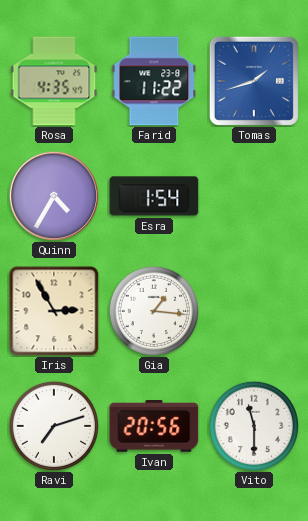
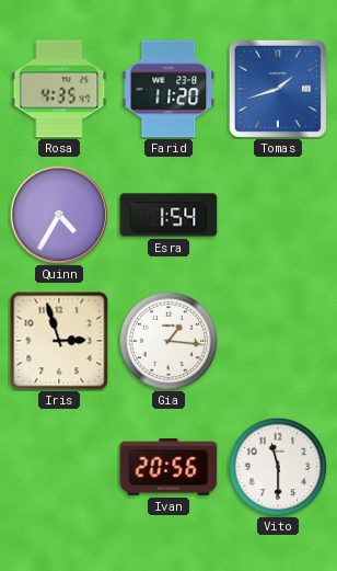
Farid: 11:22 -> 11:20
Iris: 2:55 -> 2:57
Ravi: 7:12 -> none
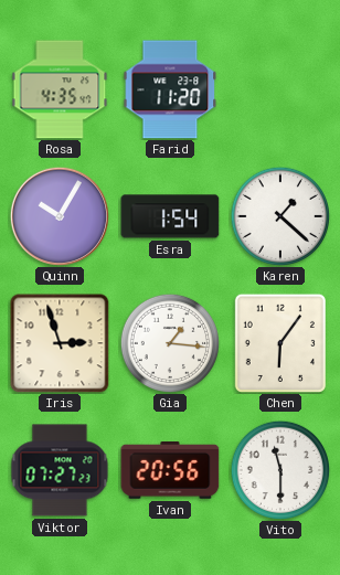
Tomas: 1:42 -> none
Quinn: 4:35 -> 10:05
Karen: none -> 1:22
Chen: none -> 6:06
Viktor: none -> 07:27
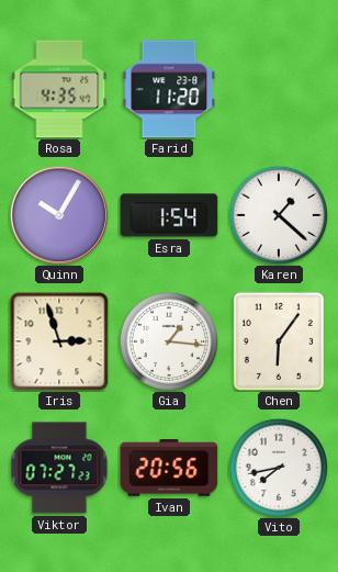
Vito: 11:30 -> 7:43
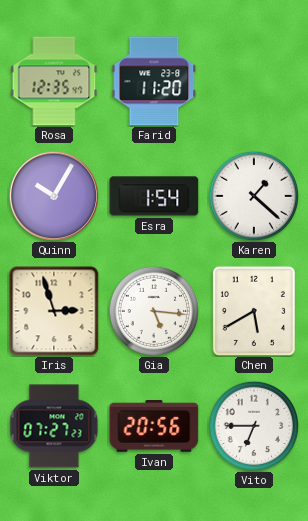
Rosa: 4:35 -> 12:35
Gia: 1:16 -> 5:16
Chen: 6:06 -> 5:40
Vito: 7:43 -> 6:45
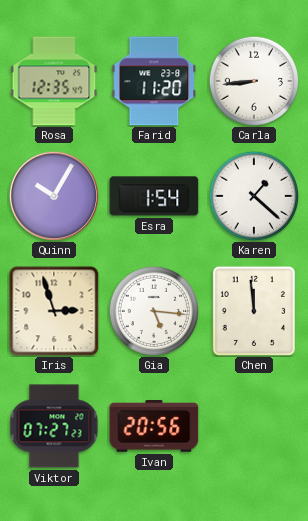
Carla: none -> 8:44
Chen: 5:40 -> 11:59
Vito: 6:45 -> none
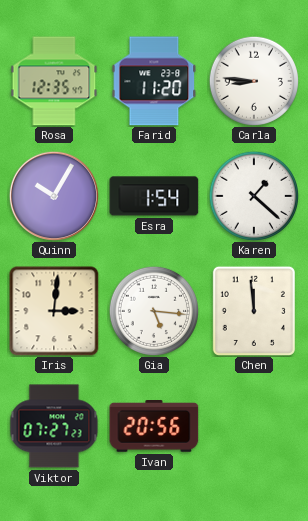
Carla: 8:44 -> 8:46
Iris: 2:57 -> 3:01
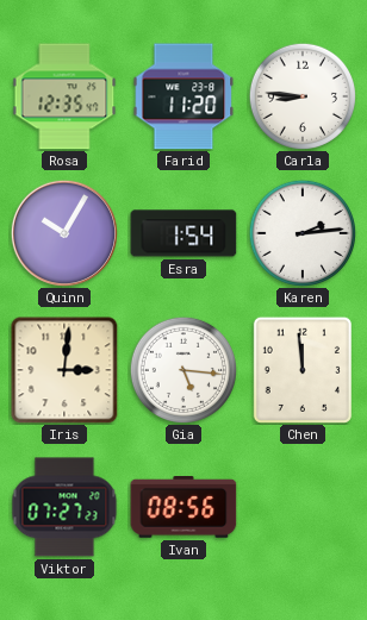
Karen: 1:22 -> 2:14
Ivan: 20:56 -> 08:56
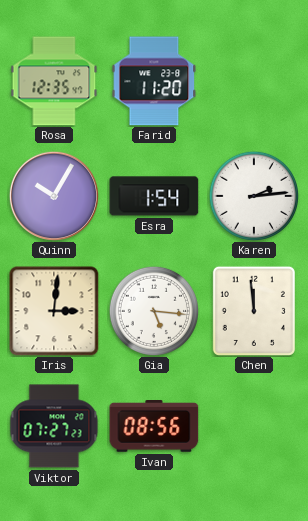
Carla: 8:46 -> none
